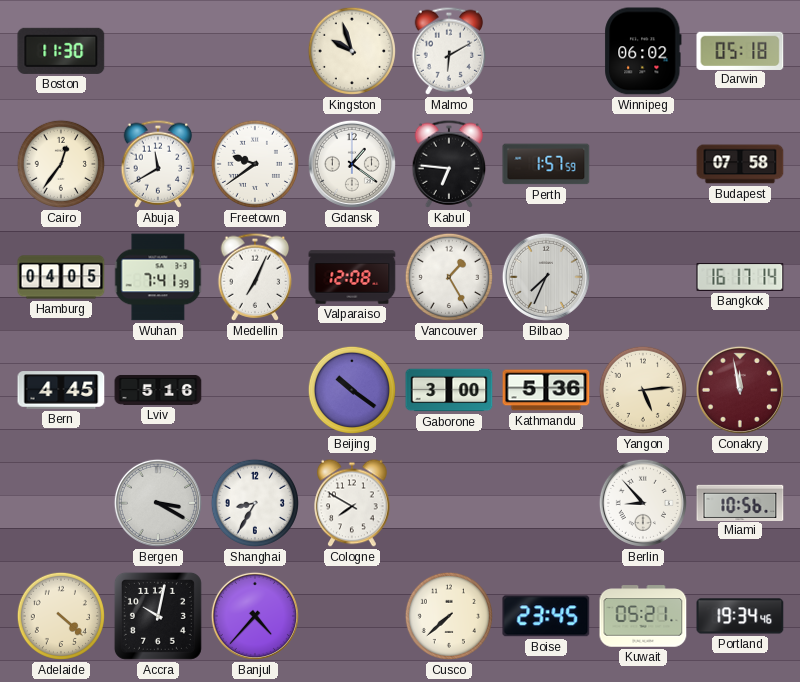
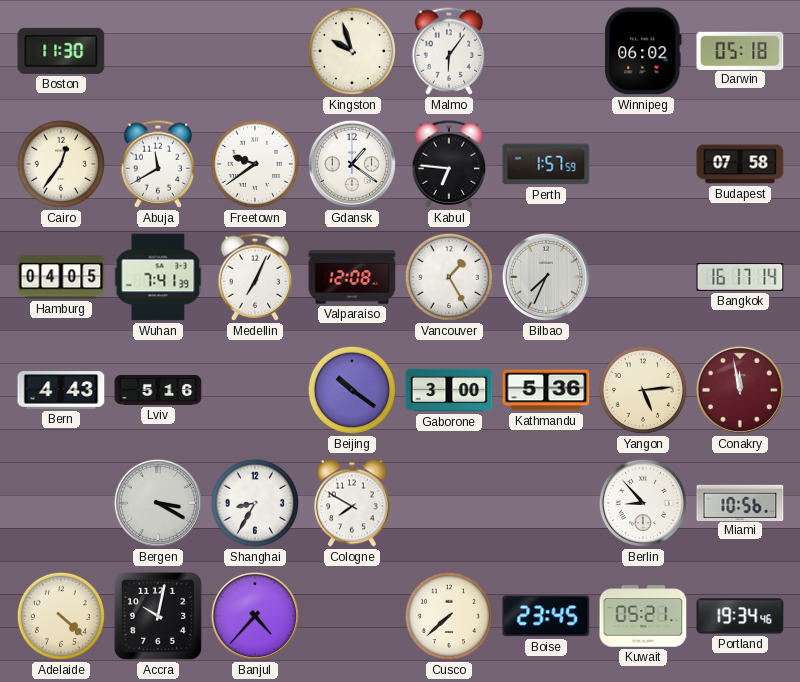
Malmo: 6:10 -> 6:06
Bern: 4:45 -> 4:43
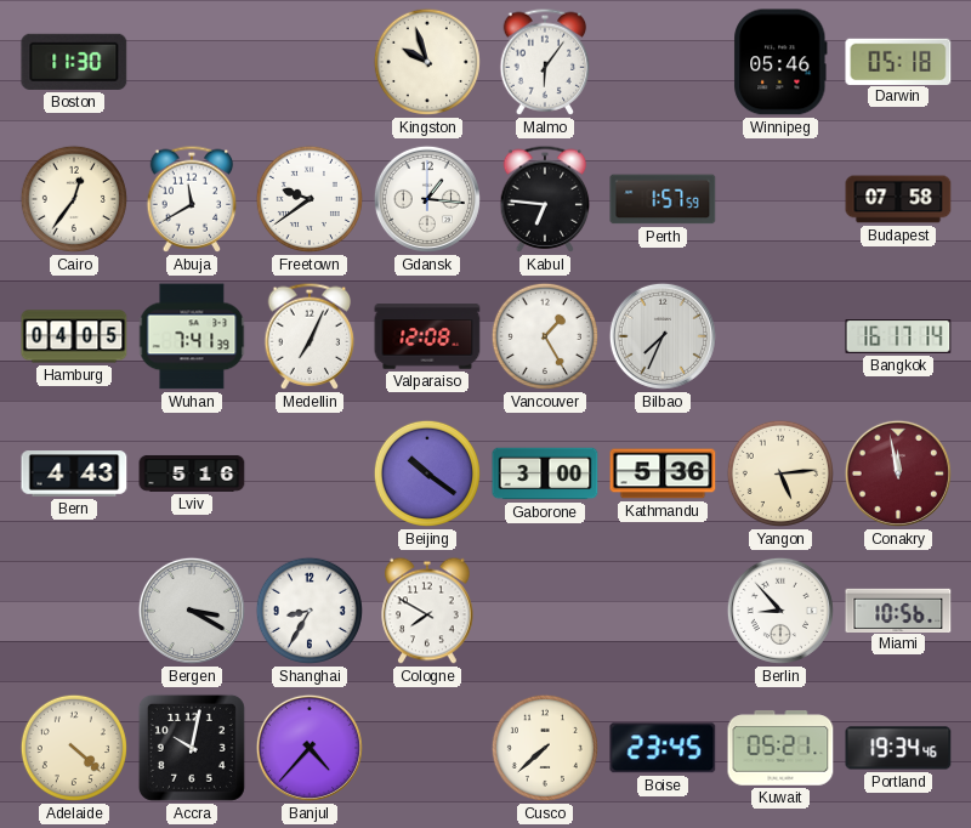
Winnipeg: 06:02 -> 05:46
Gdansk: 1:21 -> 1:16
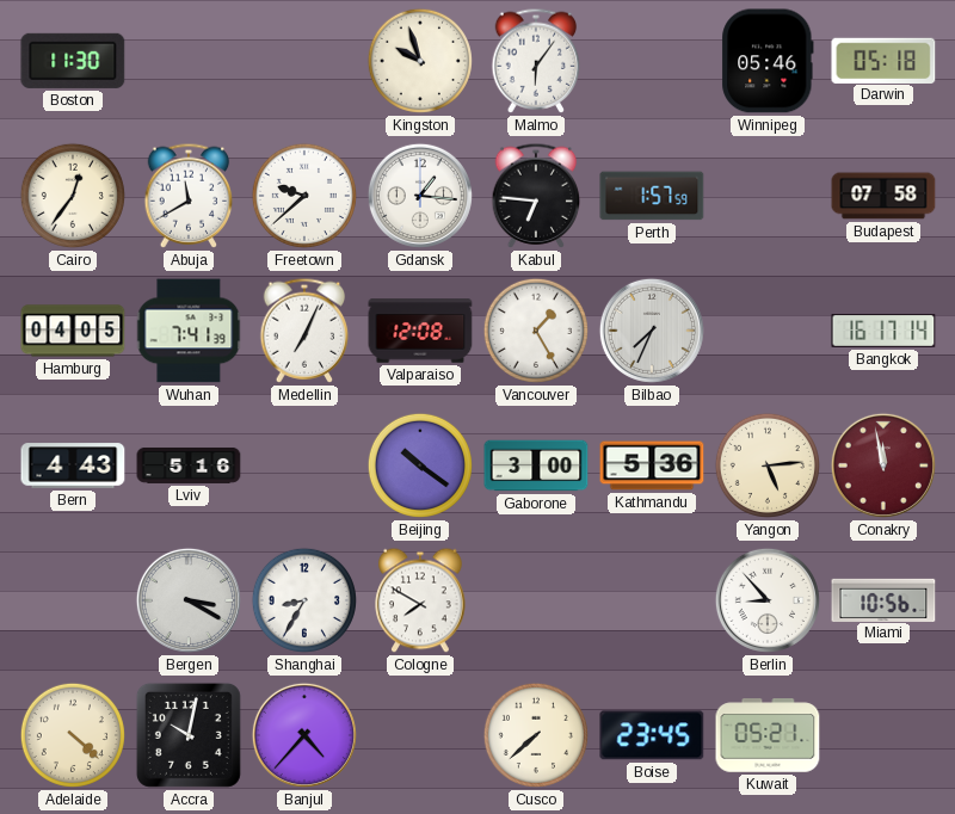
Freetown: 9:39 -> 9:38
Portland: 19:34 -> none
